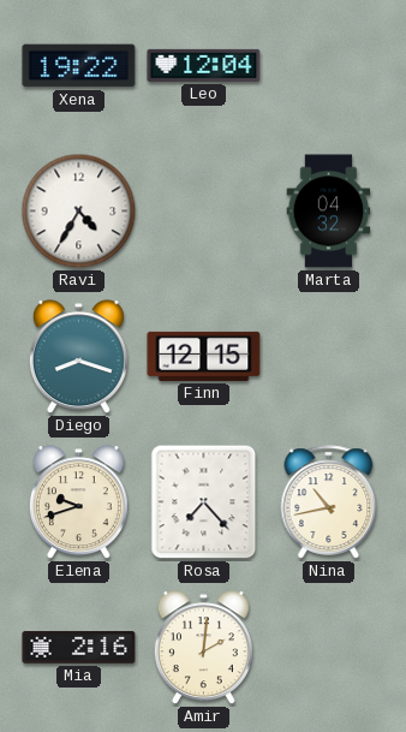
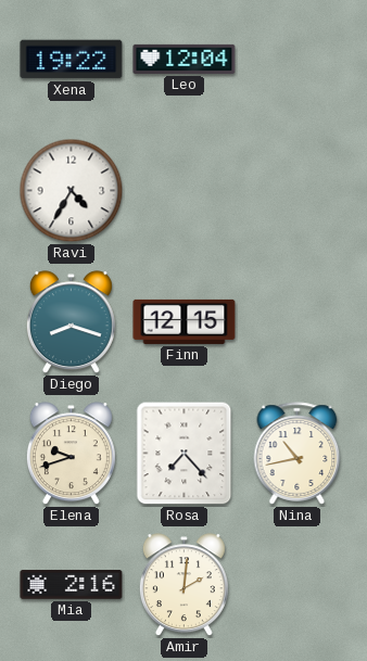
Marta: 04:32 -> none
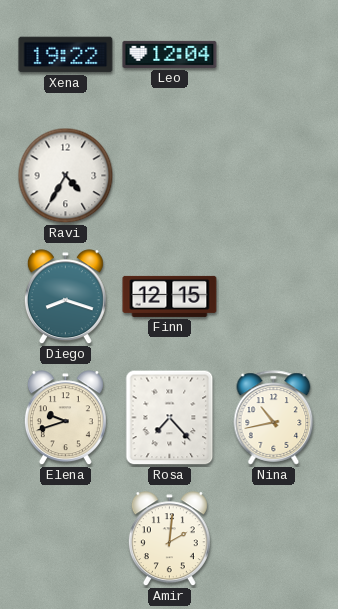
Mia: 2:16 -> none
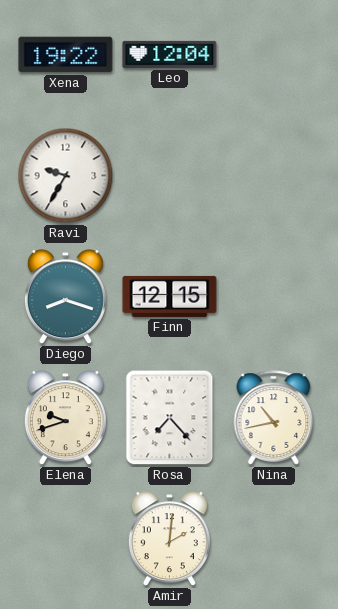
Ravi: 4:35 -> 9:35
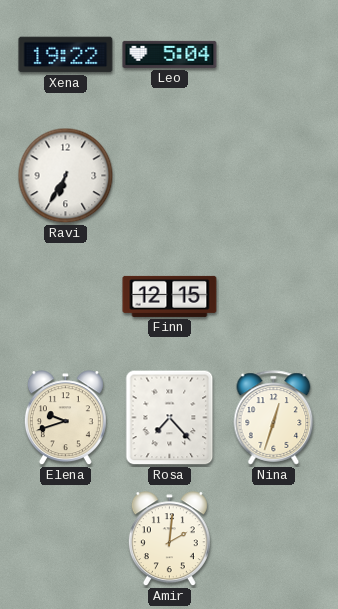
Leo: 12:04 -> 5:04
Ravi: 9:35 -> 6:35
Diego: 8:18 -> none
Nina: 10:43 -> 12:33
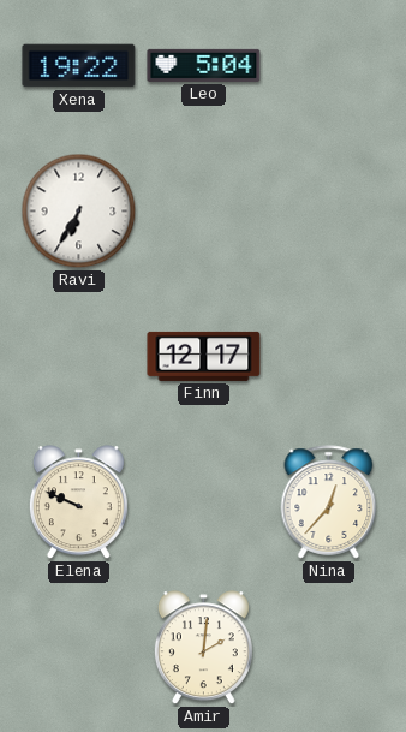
Finn: 12:15 -> 12:17
Elena: 9:42 -> 9:49
Rosa: 7:23 -> none
Nina: 12:33 -> 12:37
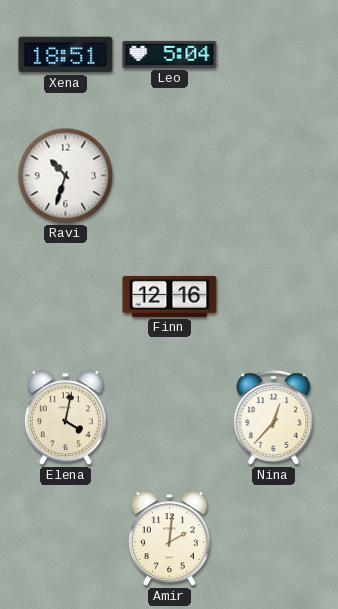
Xena: 19:22 -> 18:51
Ravi: 6:35 -> 10:33
Finn: 12:17 -> 12:16
Elena: 9:49 -> 4:02
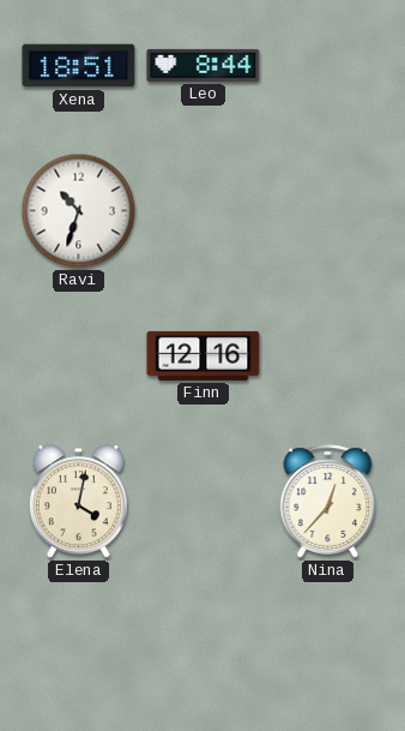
Leo: 5:04 -> 8:44
Amir: 2:01 -> none
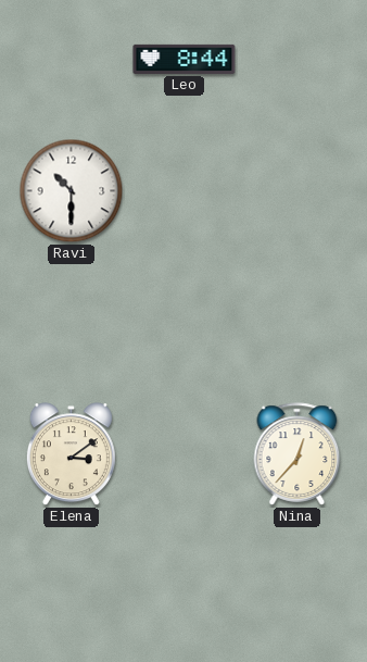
Xena: 18:51 -> none
Ravi: 10:33 -> 10:30
Finn: 12:16 -> none
Elena: 4:02 -> 3:09
